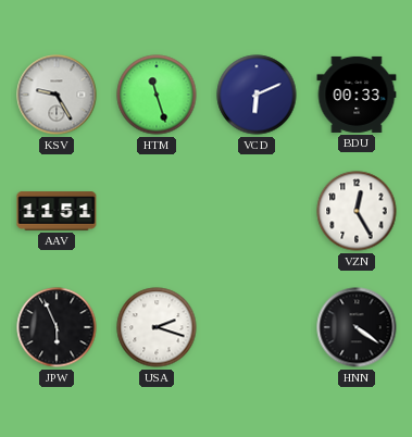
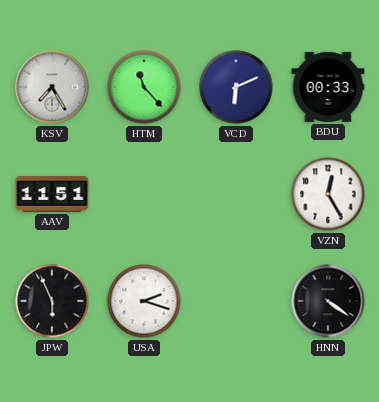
KSV: 9:25 -> 7:25
HTM: 11:27 -> 11:23
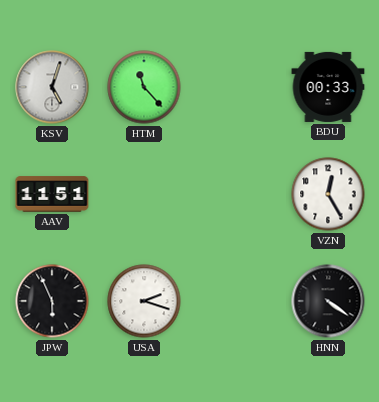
KSV: 7:25 -> 5:03
VCD: 6:11 -> none
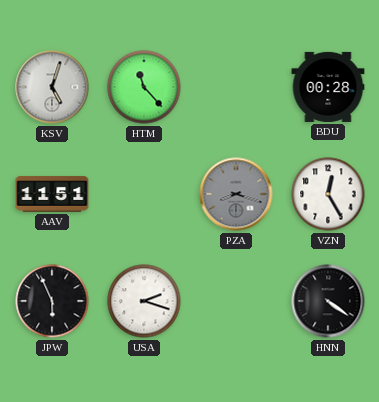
BDU: 00:33 -> 00:28
PZA: none -> 8:18
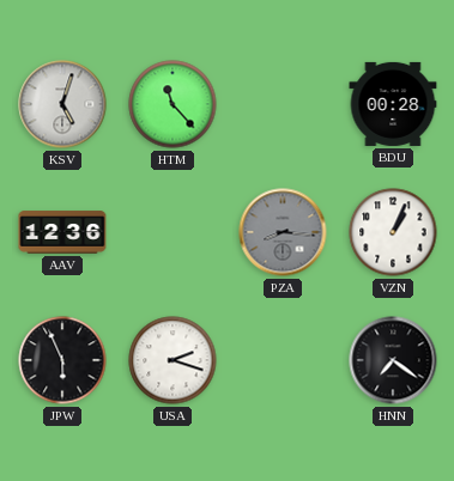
AAV: 11:51 -> 12:36
PZA: 8:18 -> 8:16
VZN: 12:25 -> 1:04
HNN: 4:21 -> 7:21
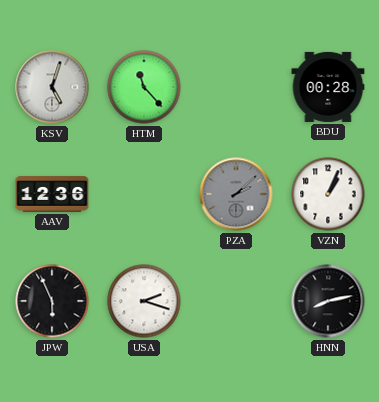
PZA: 8:16 -> 2:08
HNN: 7:21 -> 8:13
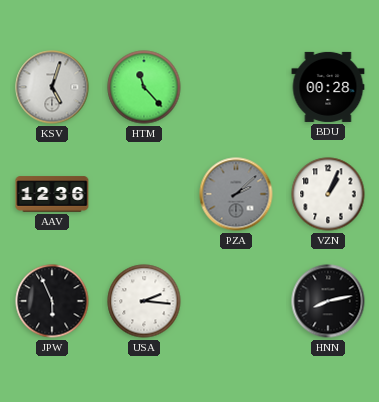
USA: 2:18 -> 2:16
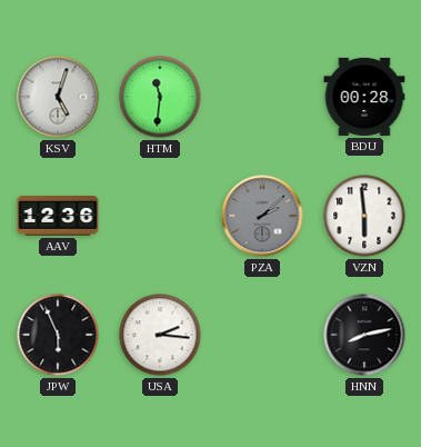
HTM: 11:23 -> 11:31
VZN: 1:04 -> 5:59
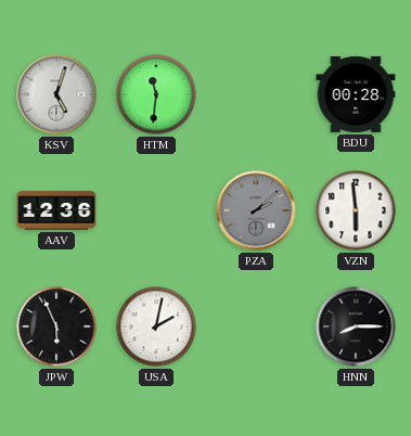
USA: 2:16 -> 2:02
HNN: 8:13 -> 8:15
